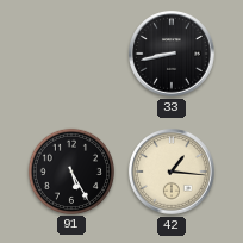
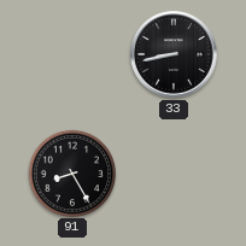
91: 5:25 -> 8:25
42: 1:16 -> none
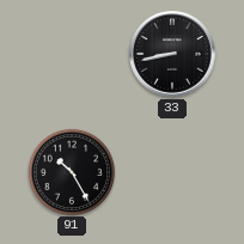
91: 8:25 -> 10:25
